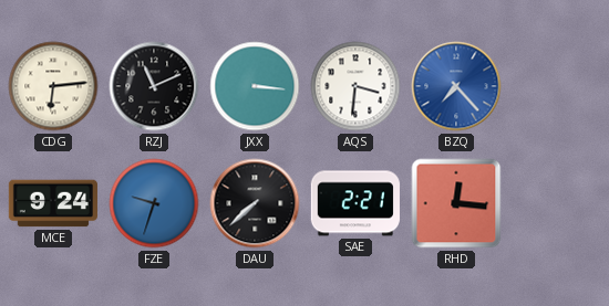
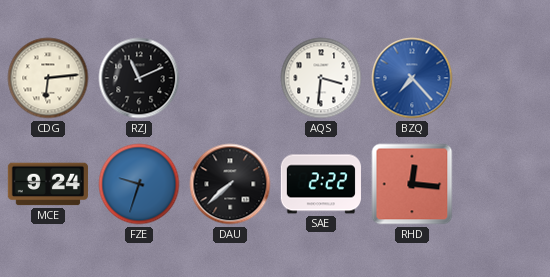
JXX: 3:16 -> none
SAE: 2:21 -> 2:22
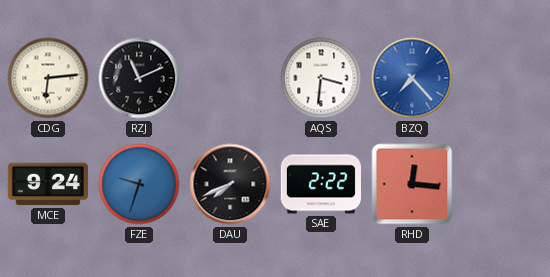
DAU: 7:38 -> 7:41
